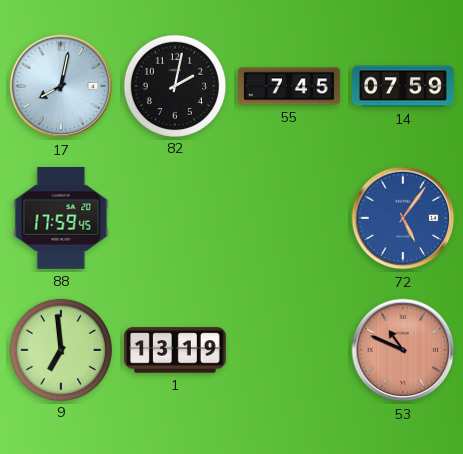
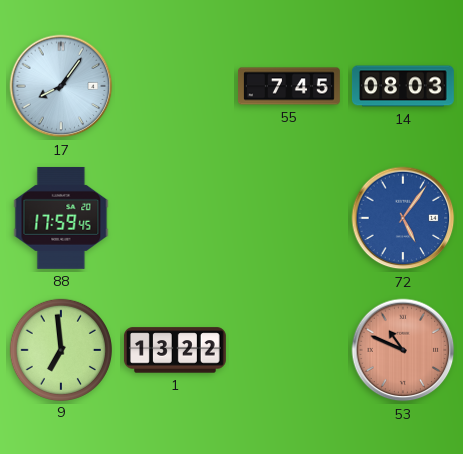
17: 8:02 -> 8:06
82: 2:02 -> none
14: 07:59 -> 08:03
1: 13:19 -> 13:22
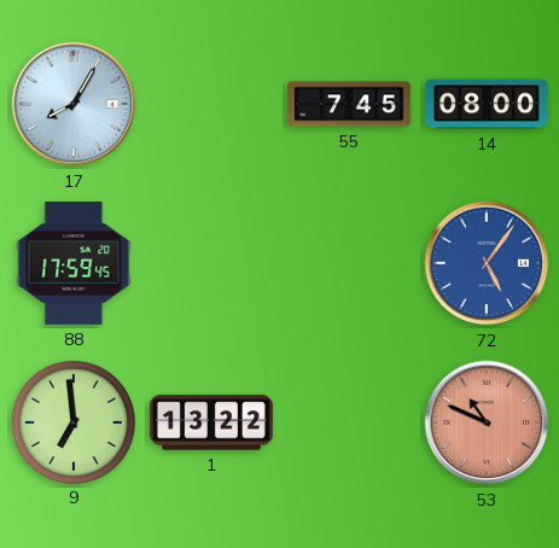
17: 8:06 -> 8:05
14: 08:03 -> 08:00
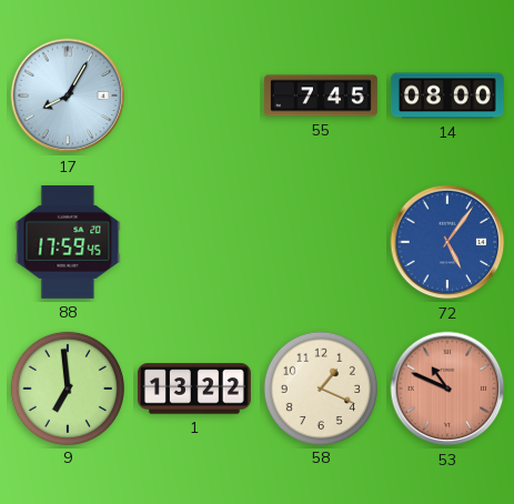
58: none -> 1:19
